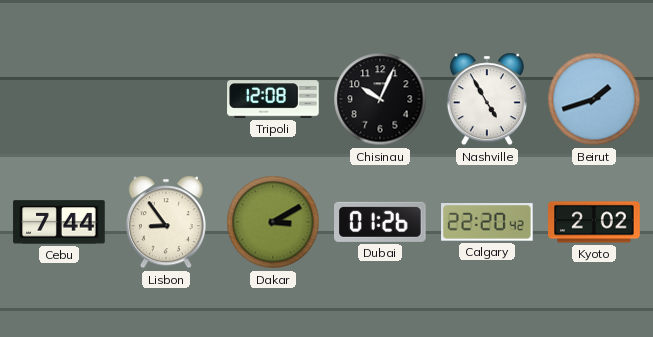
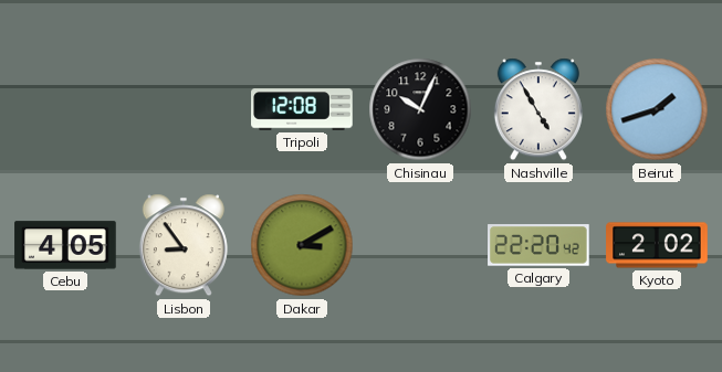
Cebu: 7:44 -> 4:05
Dubai: 01:26 -> none
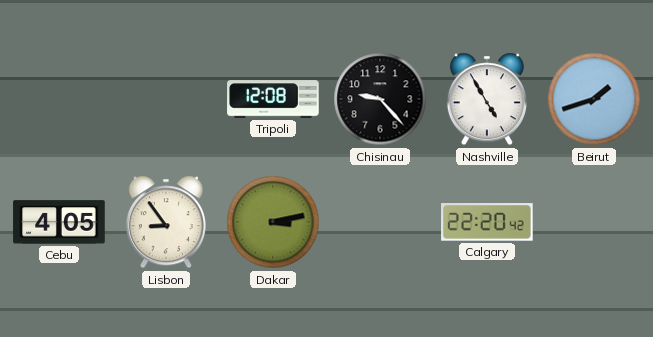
Chisinau: 10:04 -> 9:23
Dakar: 3:10 -> 3:13
Kyoto: 2:02 -> none
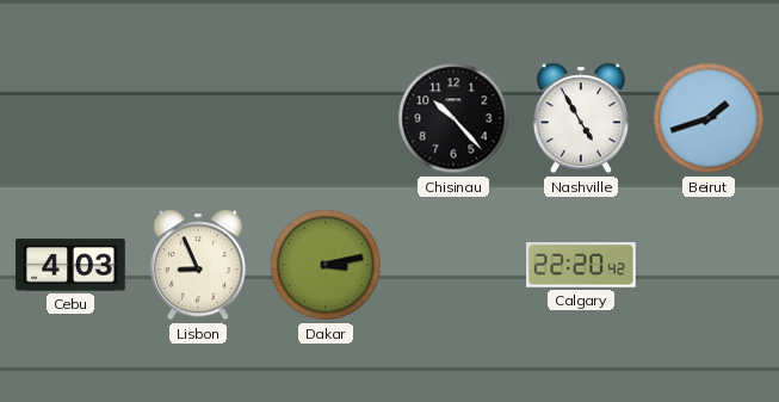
Tripoli: 12:08 -> none
Chisinau: 9:23 -> 10:23
Cebu: 4:05 -> 4:03
Lisbon: 8:54 -> 8:56
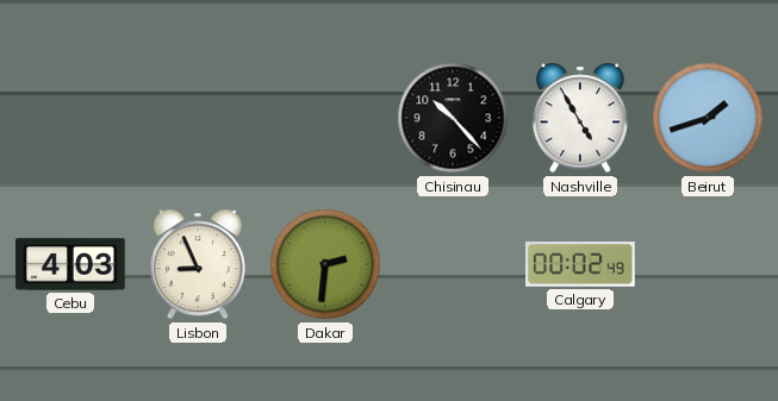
Dakar: 3:13 -> 2:31
Calgary: 22:20 -> 00:02
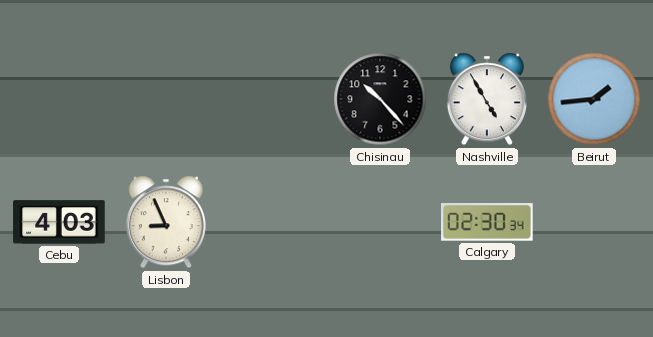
Beirut: 1:42 -> 1:44
Dakar: 2:31 -> none
Calgary: 00:02 -> 02:30
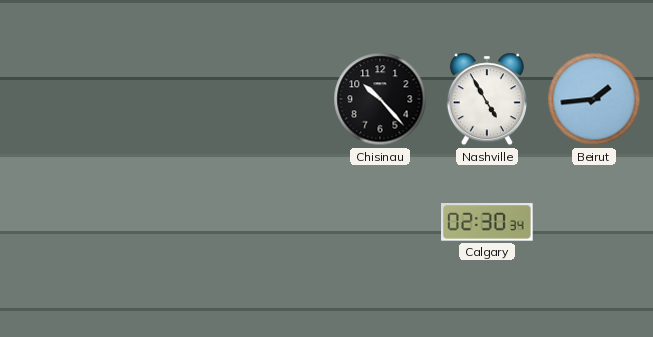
Cebu: 4:03 -> none
Lisbon: 8:56 -> none
